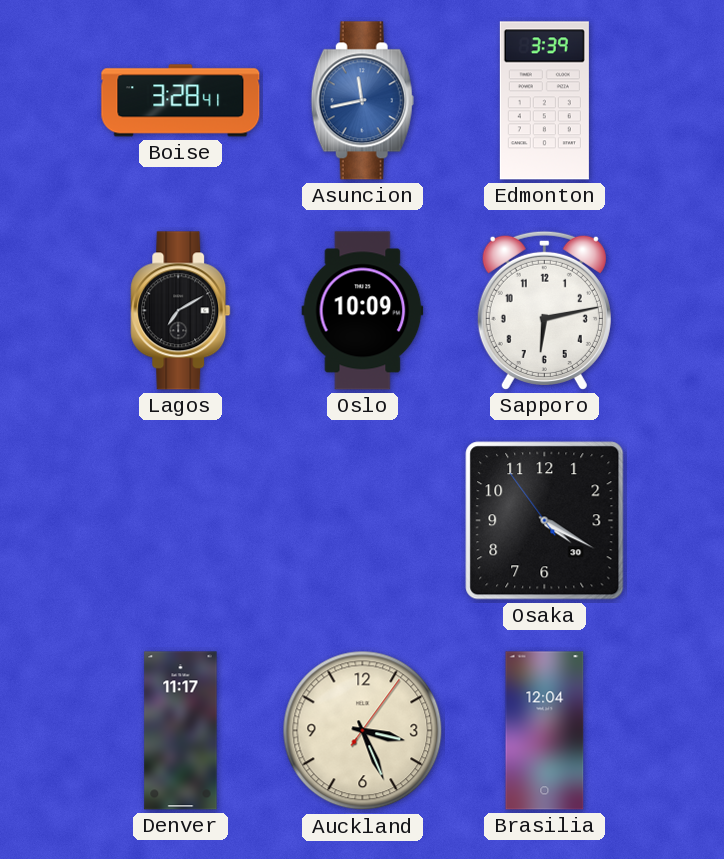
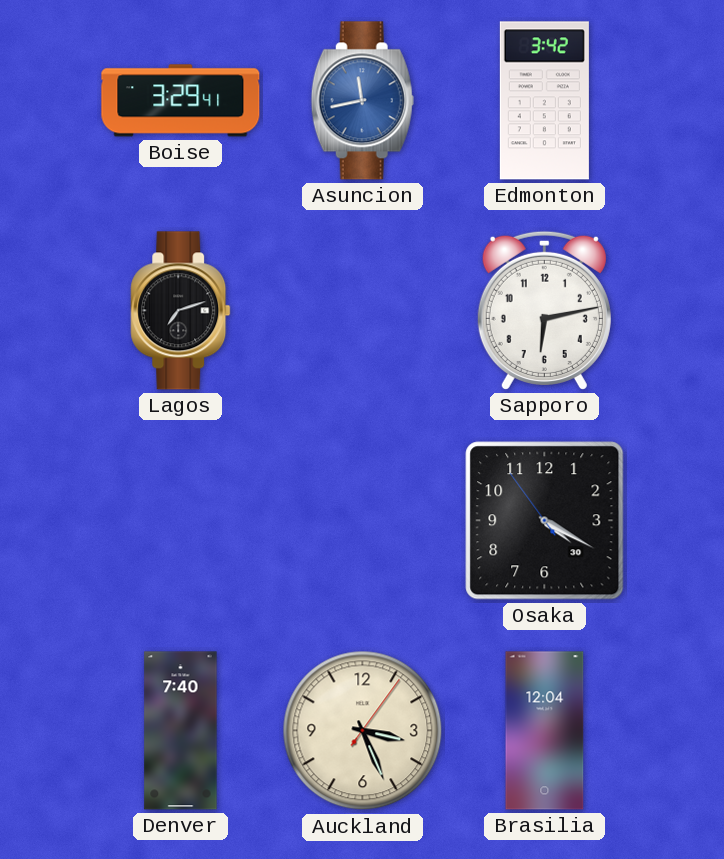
Boise: 3:28 -> 3:29
Edmonton: 3:39 -> 3:42
Lagos: 7:10 -> 7:12
Oslo: 10:09 -> none
Denver: 11:17 -> 7:40
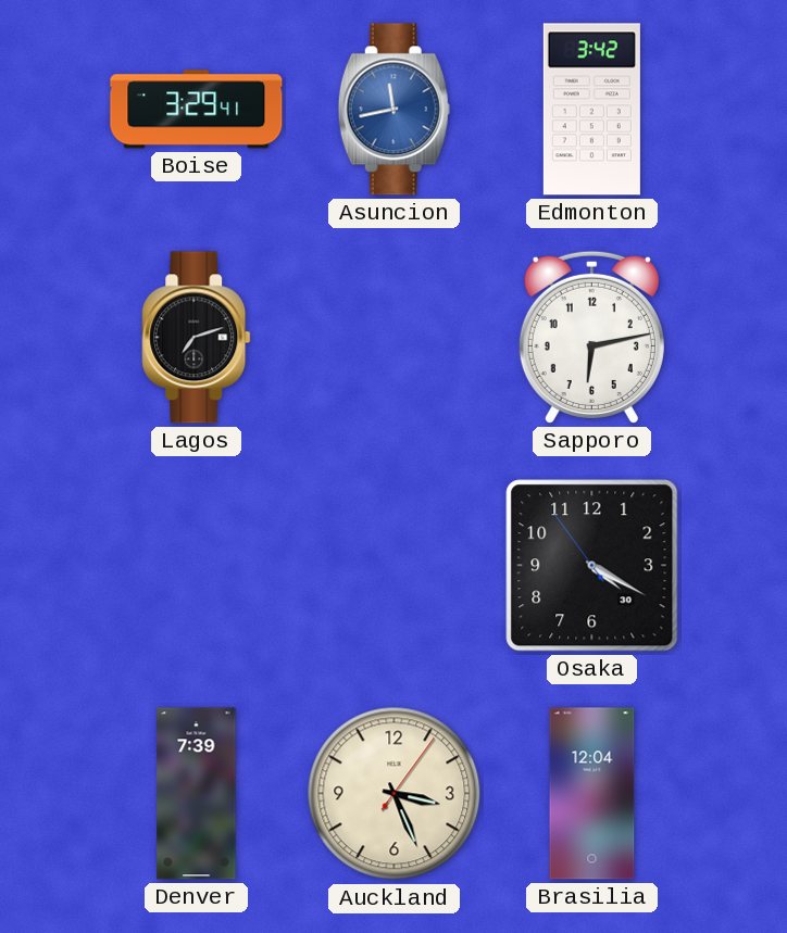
Denver: 7:40 -> 7:39
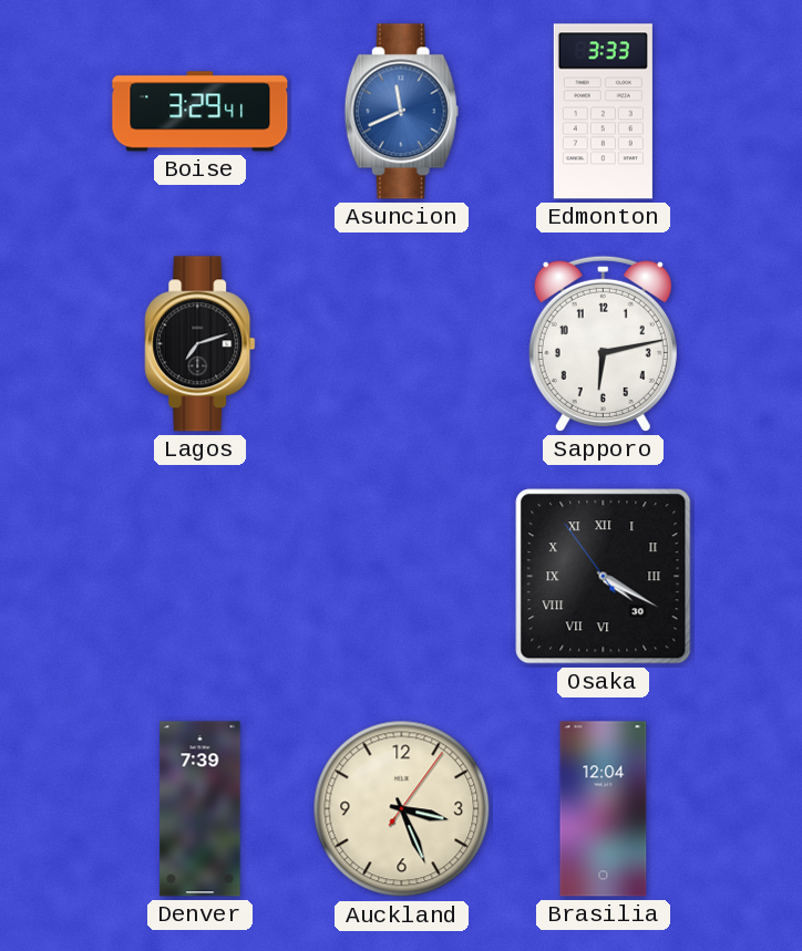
Asuncion: 11:43 -> 11:41
Edmonton: 3:42 -> 3:33
Osaka numerals: Arabic -> Roman
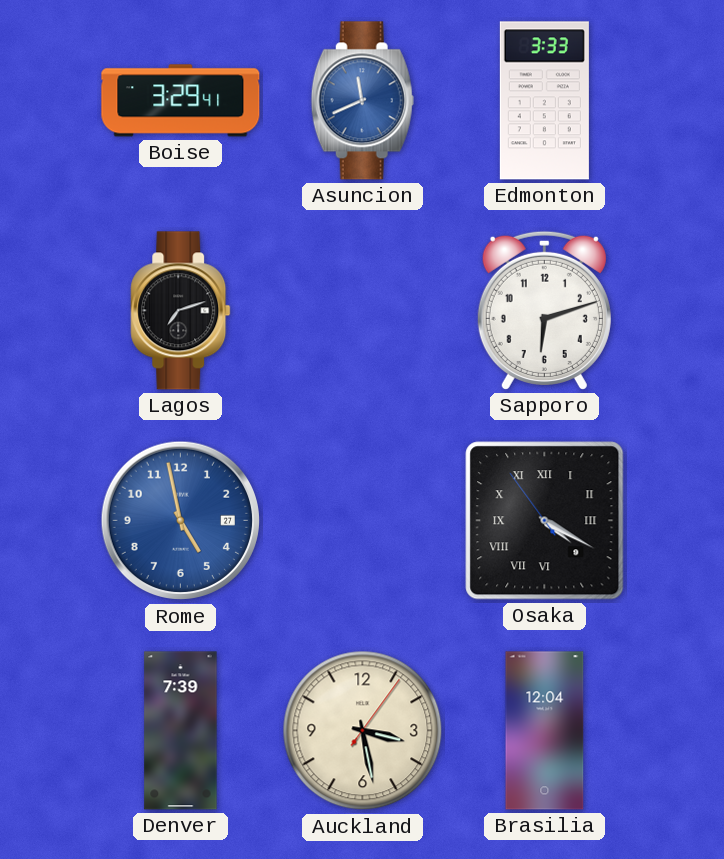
Sapporo: 6:13 -> 6:12
Rome: none -> 4:58
Osaka date: 30 -> 9
Auckland: 3:26 -> 3:28
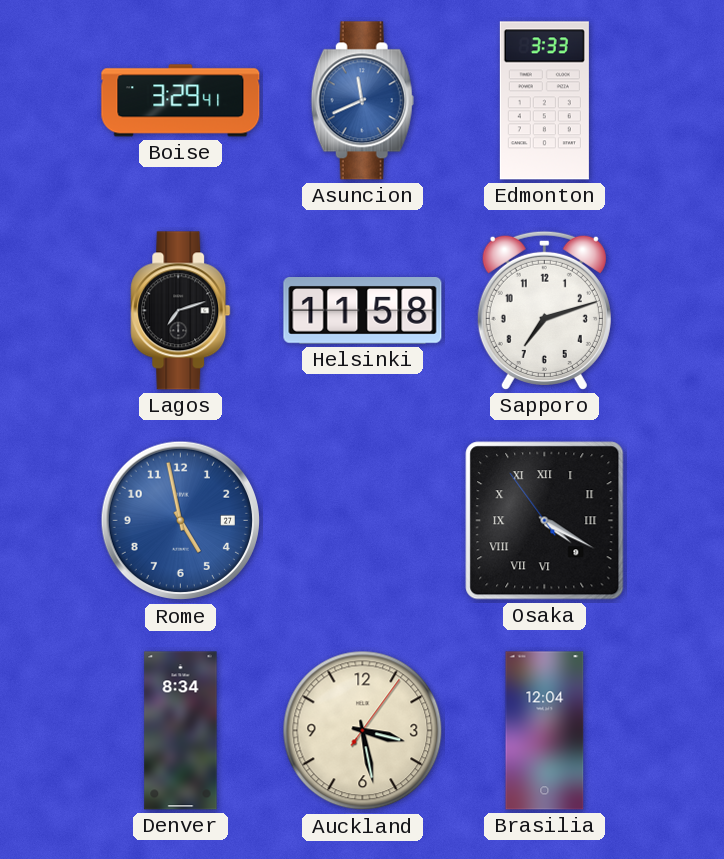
Helsinki: none -> 11:58
Sapporo: 6:12 -> 7:12
Denver: 7:39 -> 8:34
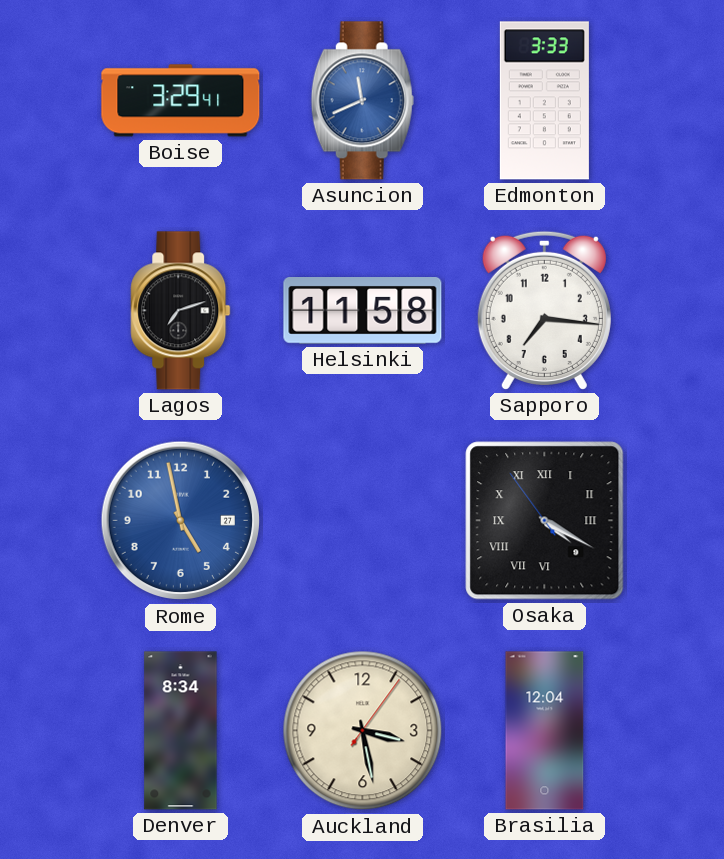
Sapporo: 7:12 -> 7:16
